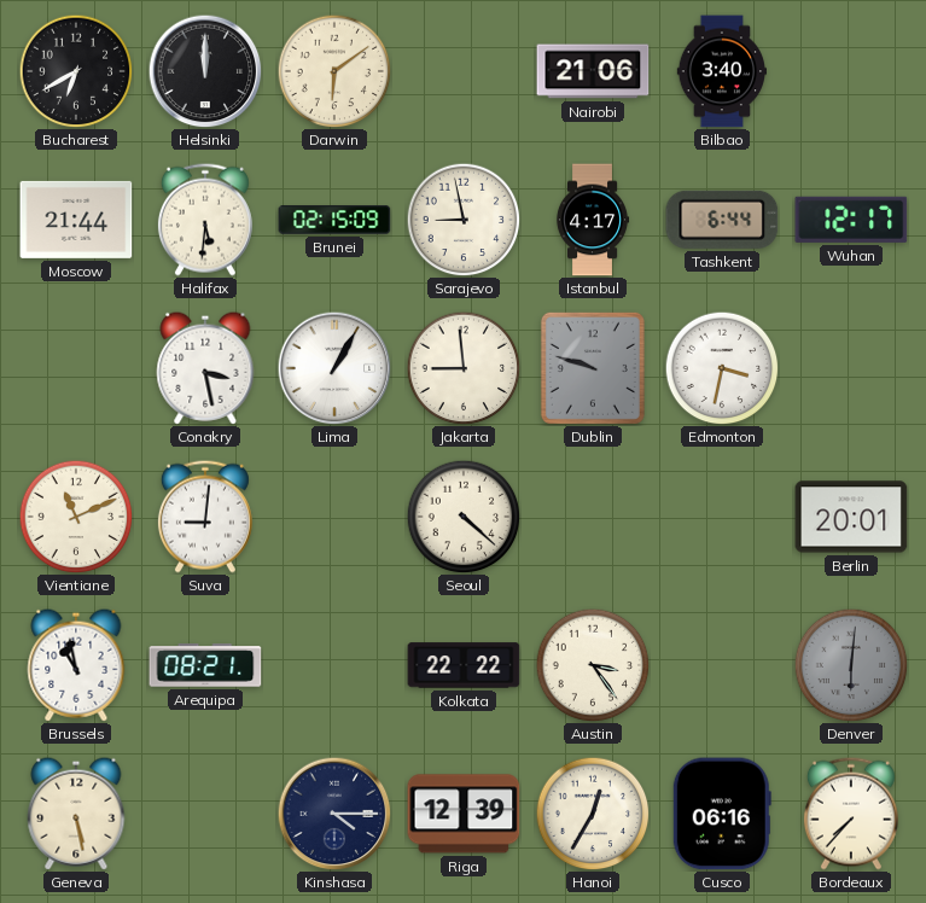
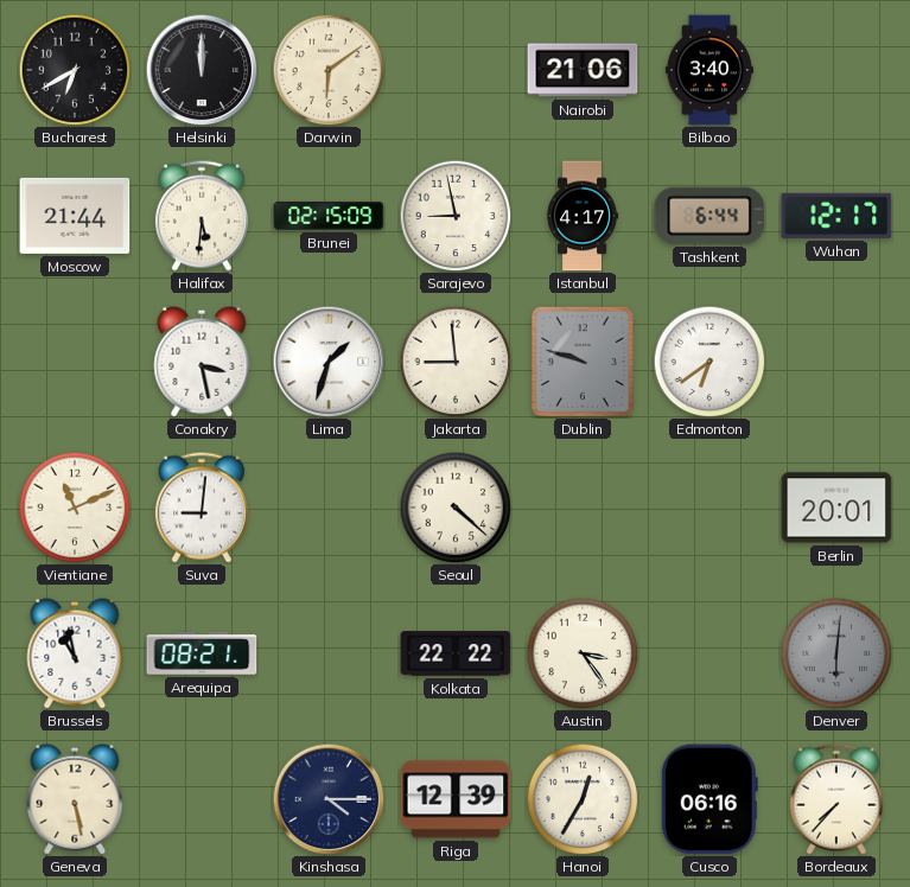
Lima: 1:05 -> 1:33
Edmonton: 3:32 -> 6:39
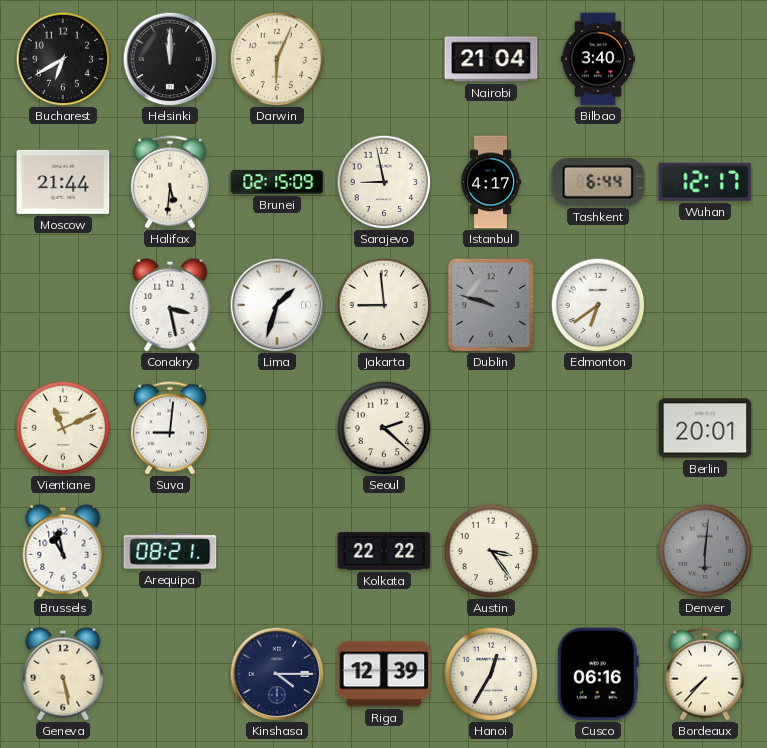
Darwin: 6:09 -> 6:04
Nairobi: 21:06 -> 21:04
Seoul: 4:22 -> 2:22
